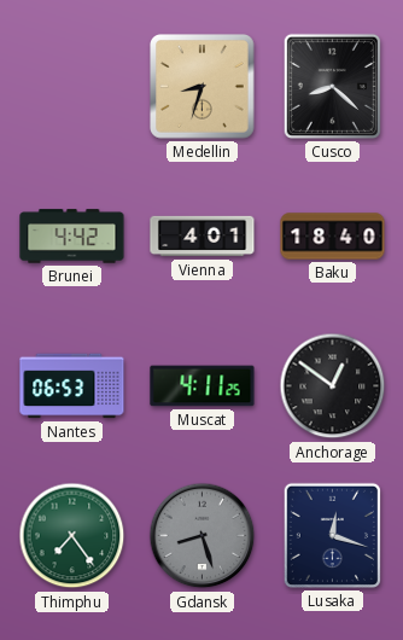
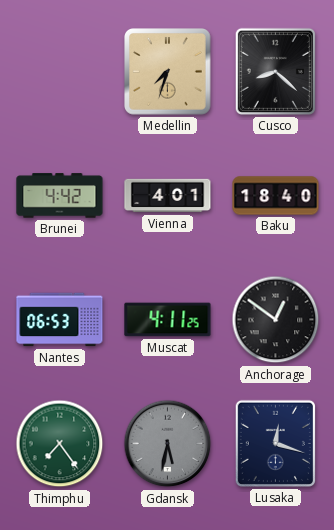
Medellin: 8:33 -> 7:33
Gdansk: 8:27 -> 5:32
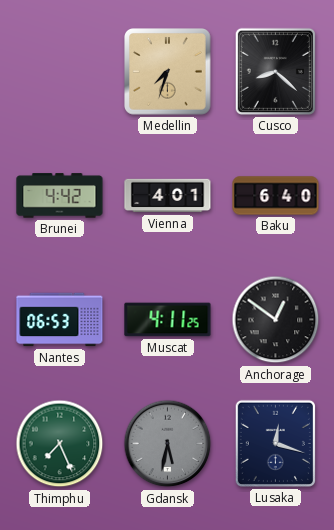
Baku: 18:40 -> 6:40
Thimphu: 7:24 -> 7:26
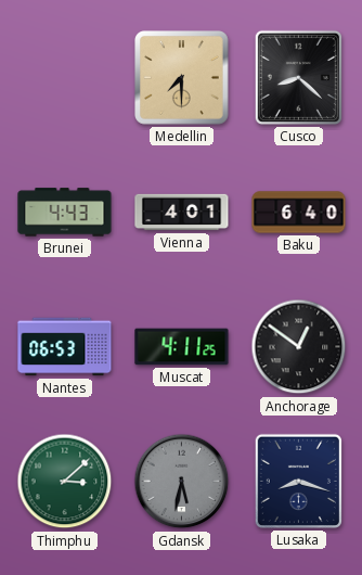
Medellin: 7:33 -> 7:30
Brunei: 4:42 -> 4:43
Thimphu: 7:26 -> 3:08
Lusaka: 12:18 -> 8:18
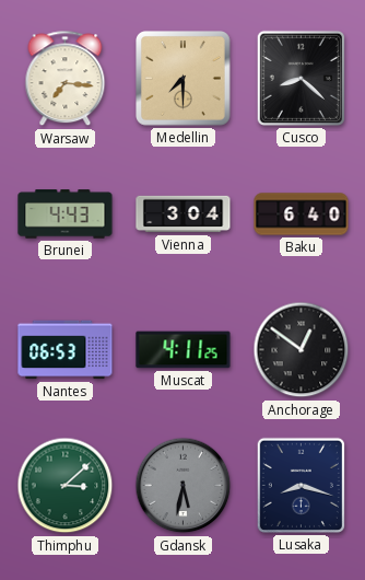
Warsaw: none -> 7:16
Vienna: 4:01 -> 3:04
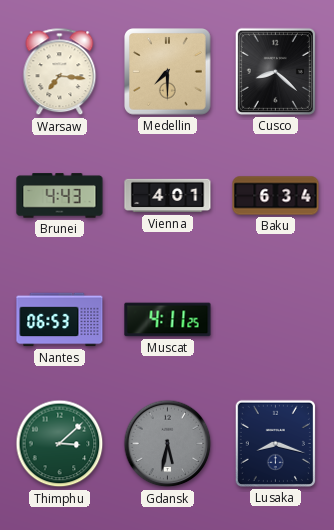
Vienna: 3:04 -> 4:01
Baku: 6:40 -> 6:34
Anchorage: 12:51 -> none
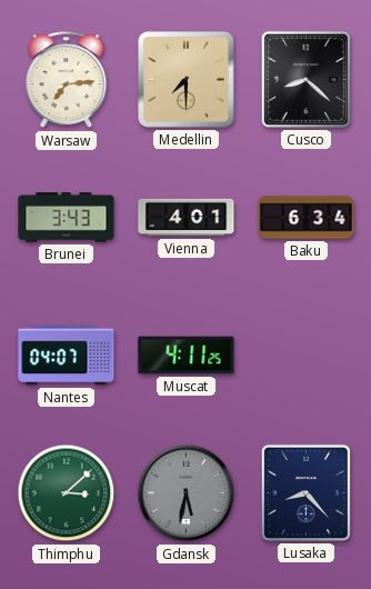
Warsaw: 7:16 -> 7:14
Brunei: 4:43 -> 3:43
Nantes: 06:53 -> 04:07
Lusaka: 8:18 -> 8:23
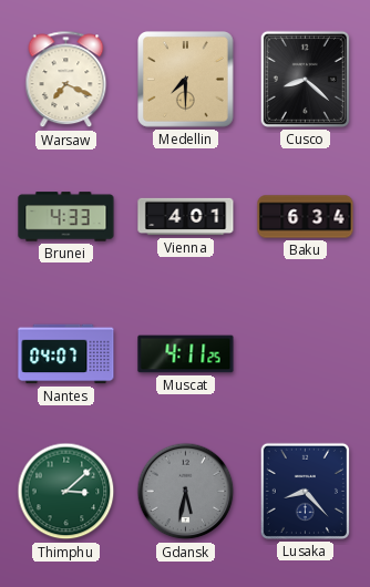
Warsaw: 7:14 -> 7:19
Brunei: 3:43 -> 4:33
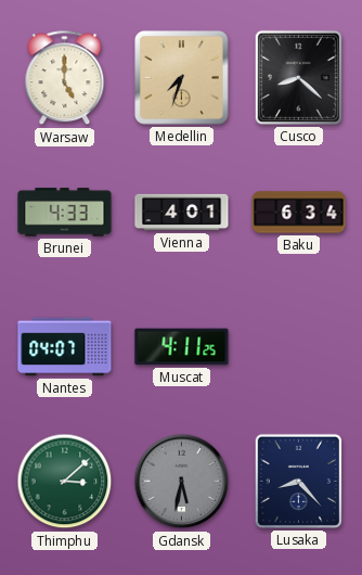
Warsaw: 7:19 -> 5:00
Medellin: 7:30 -> 7:33
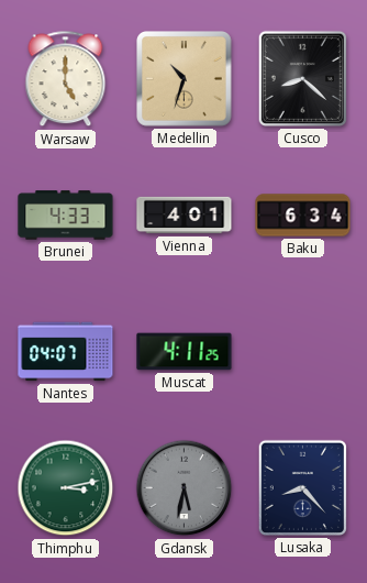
Medellin: 7:33 -> 10:33
Thimphu: 3:08 -> 3:13
